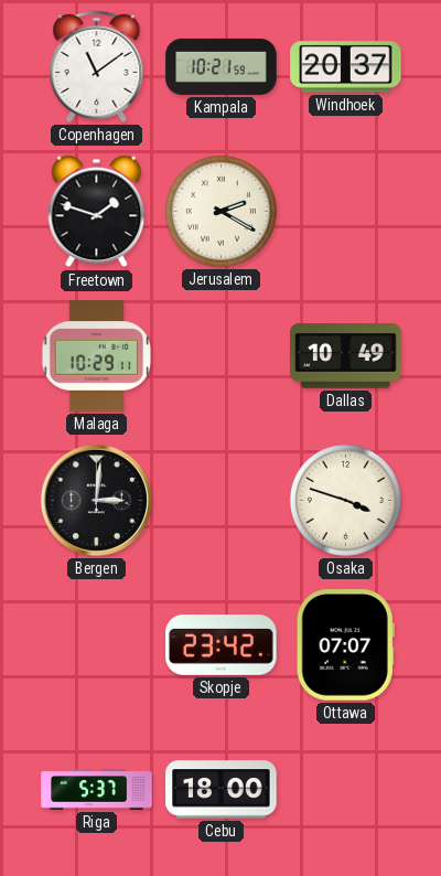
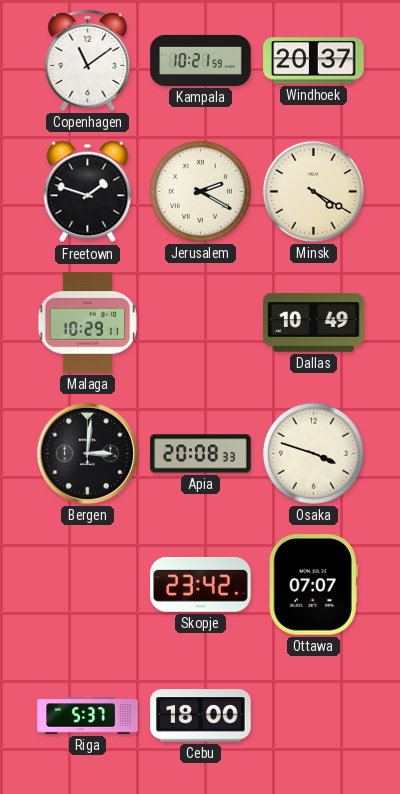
Minsk: none -> 4:20
Apia: none -> 20:08
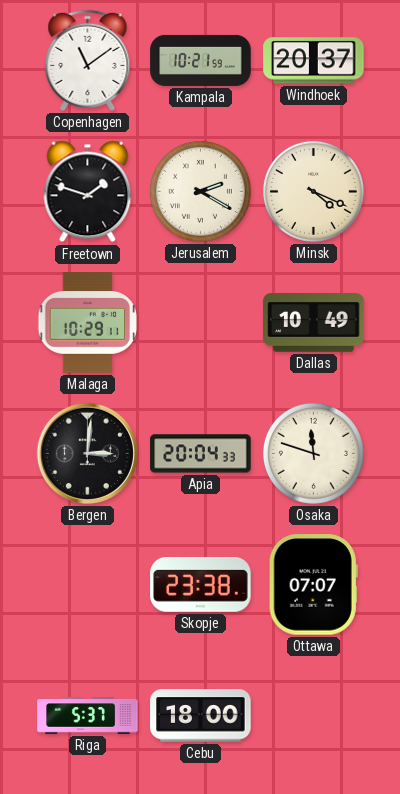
Minsk: 4:20 -> 4:19
Apia: 20:08 -> 20:04
Osaka: 3:48 -> 11:48
Skopje: 23:42 -> 23:38
